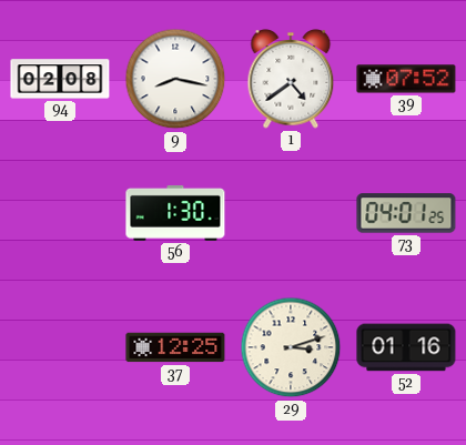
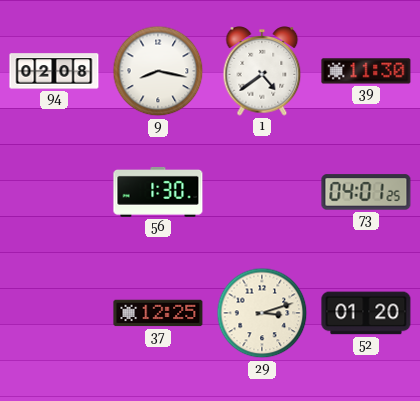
39: 07:52 -> 11:30
52: 01:16 -> 01:20
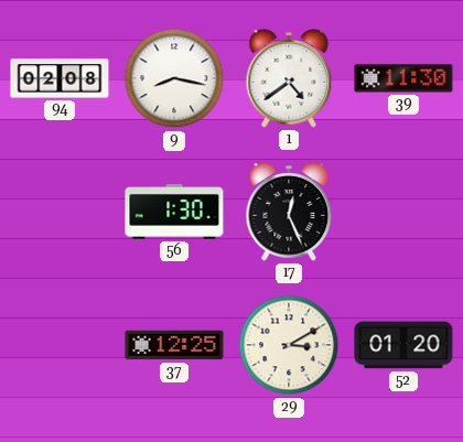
17: none -> 12:26
73: 04:01 -> none
29: 3:12 -> 3:10
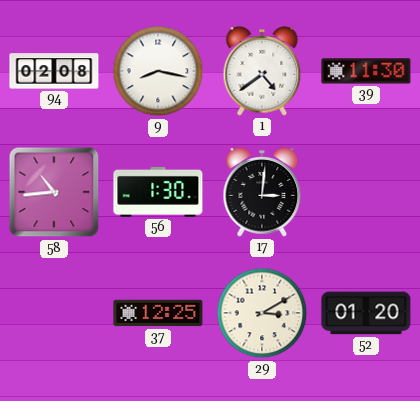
58: none -> 10:44
17: 12:26 -> 3:01
